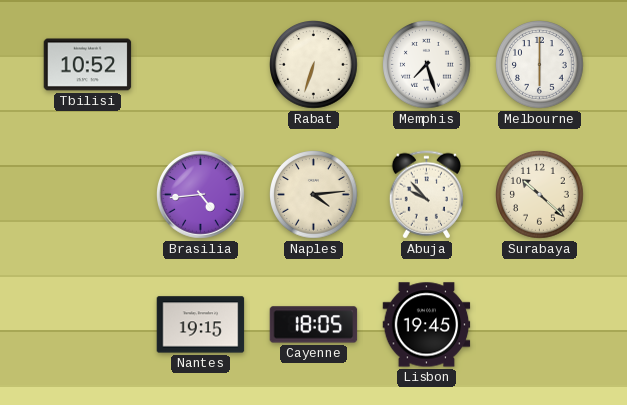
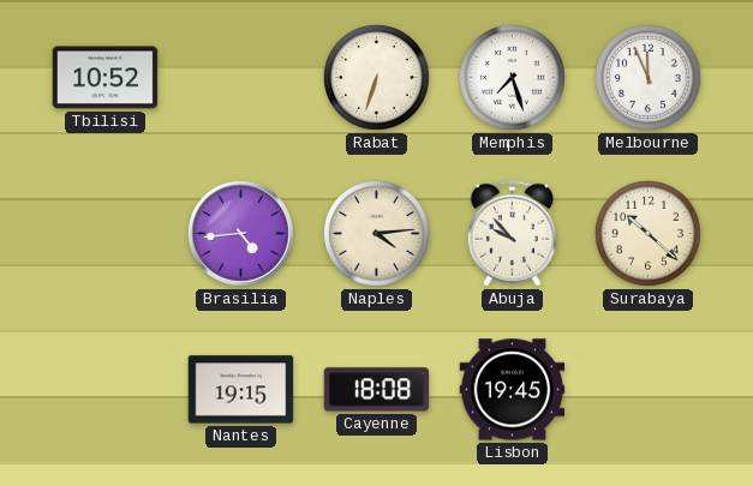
Melbourne: 6:00 -> 11:56
Cayenne: 18:05 -> 18:08
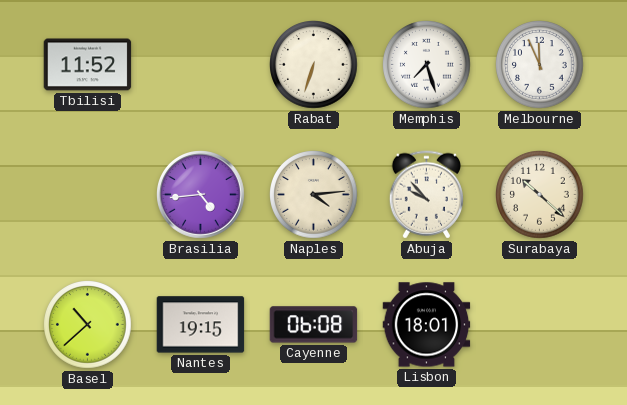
Tbilisi: 10:52 -> 11:52
Basel: none -> 10:38
Cayenne: 18:08 -> 06:08
Lisbon: 19:45 -> 18:01
